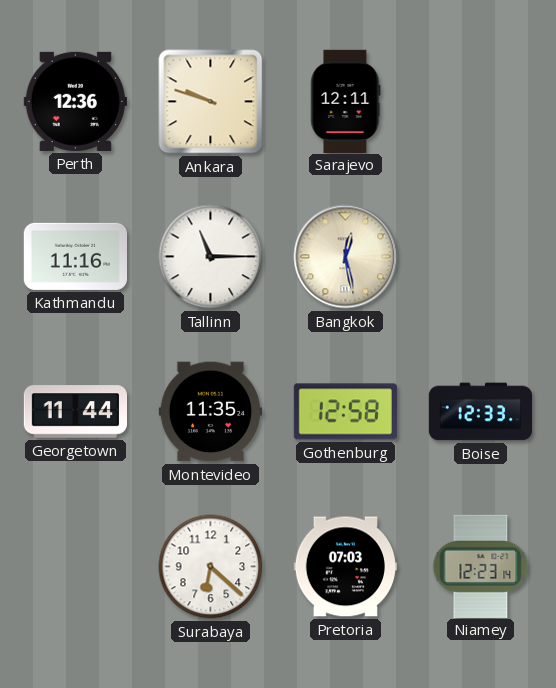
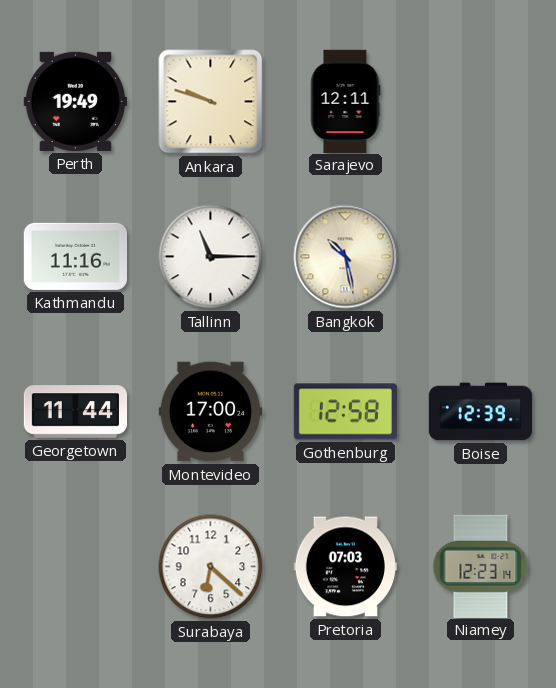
Perth: 12:36 -> 19:49
Bangkok: 12:28 -> 10:28
Montevideo: 11:35 -> 17:00
Boise: 12:33 -> 12:39
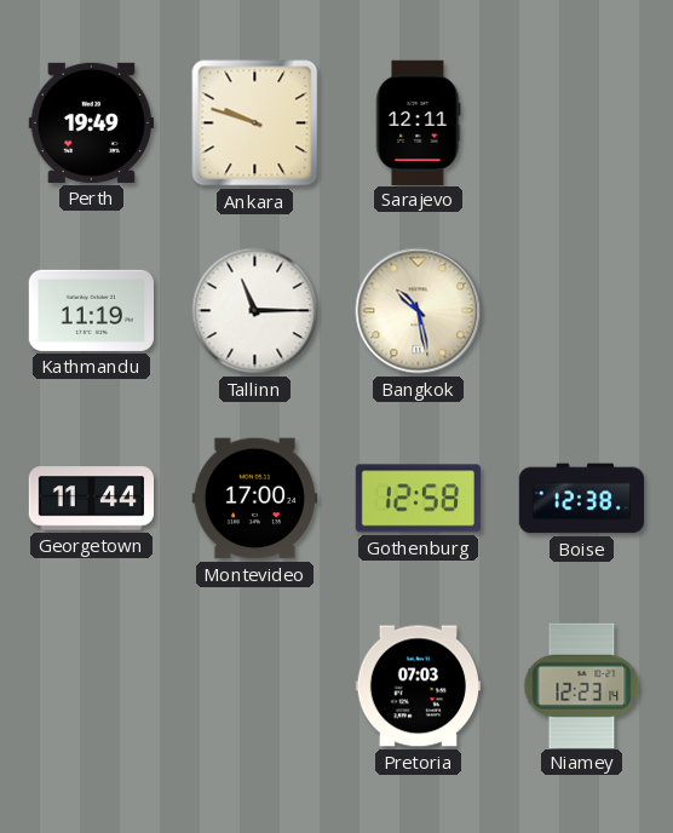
Kathmandu: 11:16 -> 11:19
Boise: 12:39 -> 12:38
Surabaya: 6:22 -> none
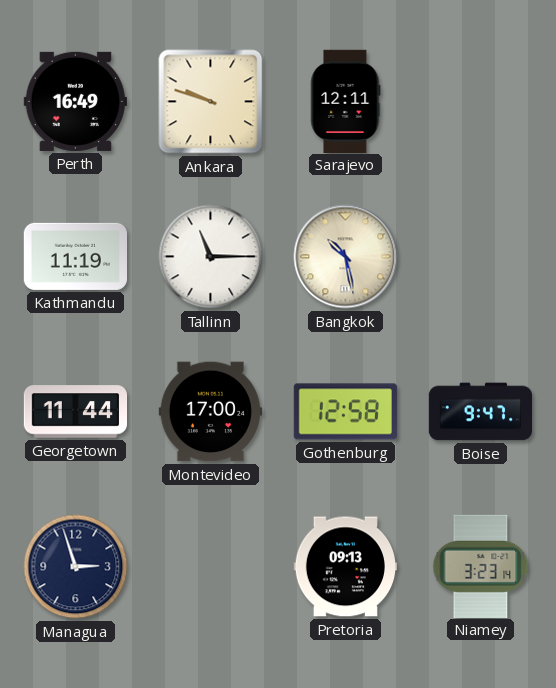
Perth: 19:49 -> 16:49
Boise: 12:38 -> 9:47
Managua: none -> 2:57
Pretoria: 07:03 -> 09:13
Niamey: 12:23 -> 3:23
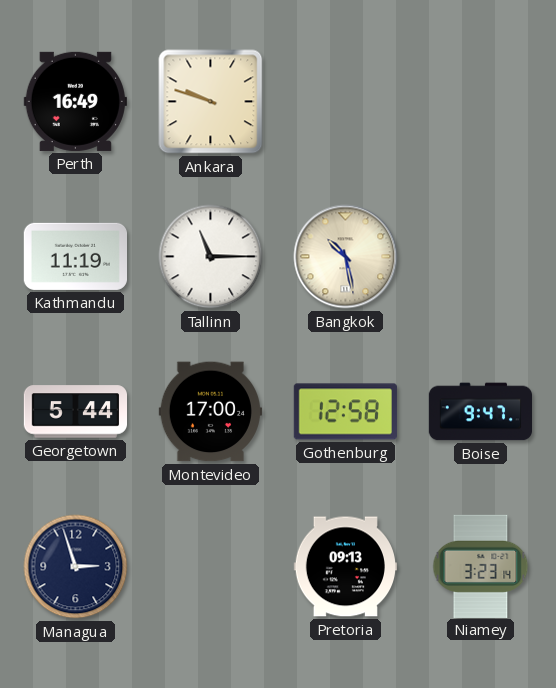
Sarajevo: 12:11 -> none
Georgetown: 11:44 -> 5:44
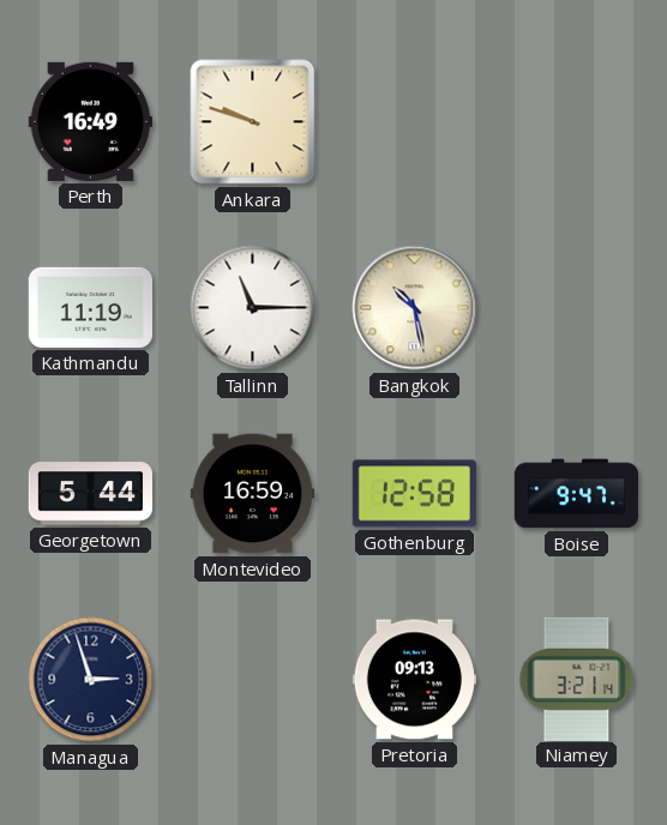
Montevideo: 17:00 -> 16:59
Niamey: 3:23 -> 3:21
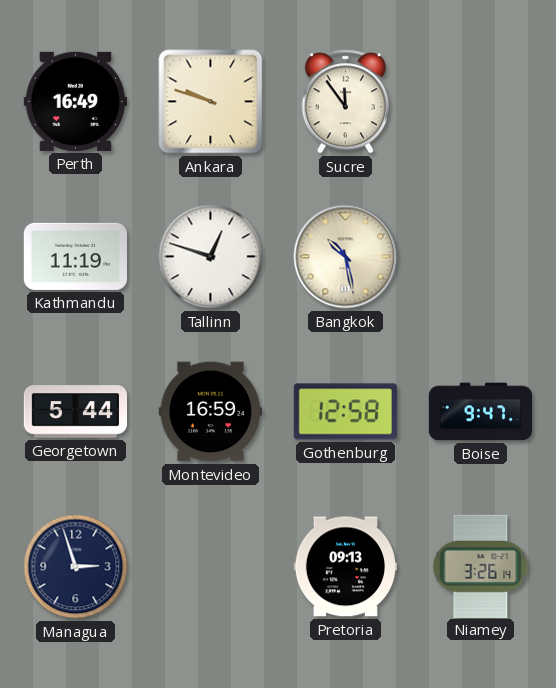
Sucre: none -> 11:54
Tallinn: 11:15 -> 12:48
Niamey: 3:21 -> 3:26
